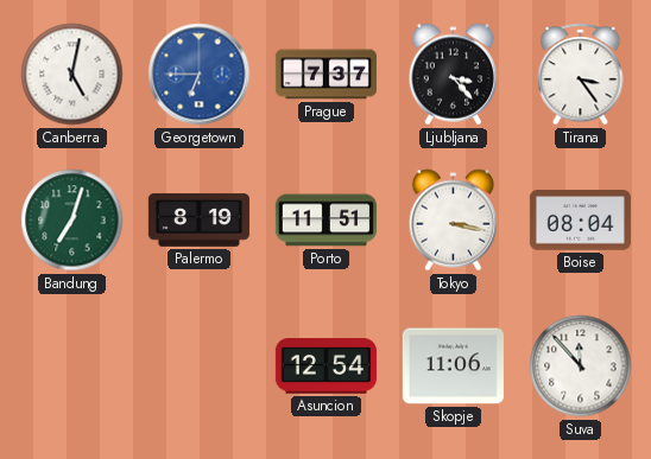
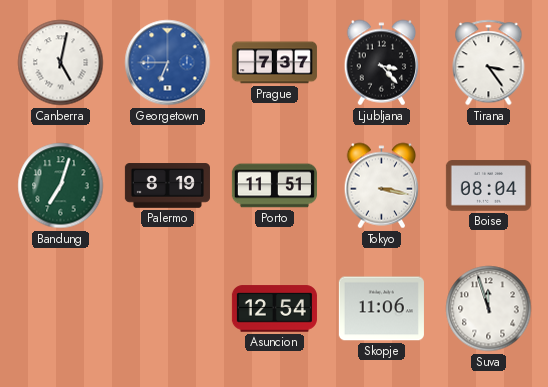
Suva: 11:53 -> 11:57
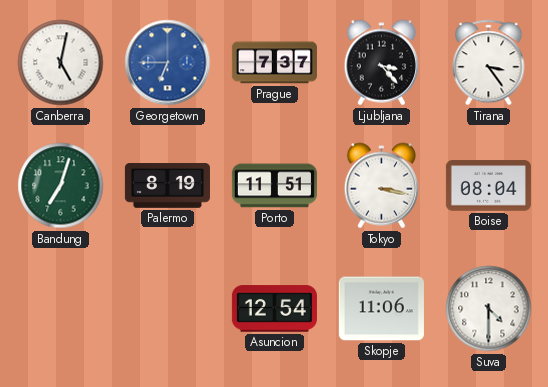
Suva: 11:57 -> 4:30
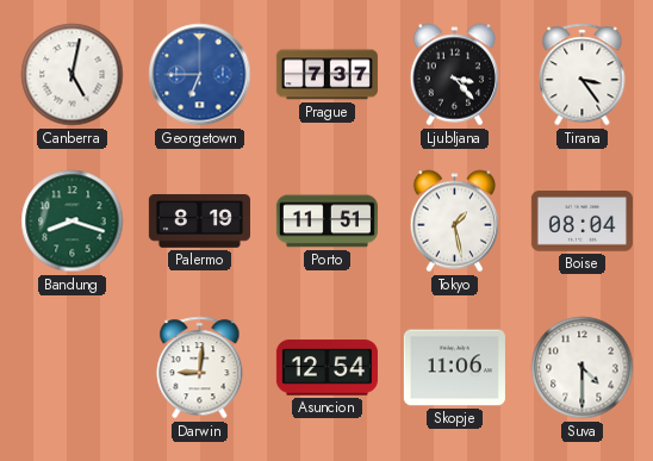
Bandung: 7:03 -> 8:18
Tokyo: 3:17 -> 1:28
Darwin: none -> 9:01
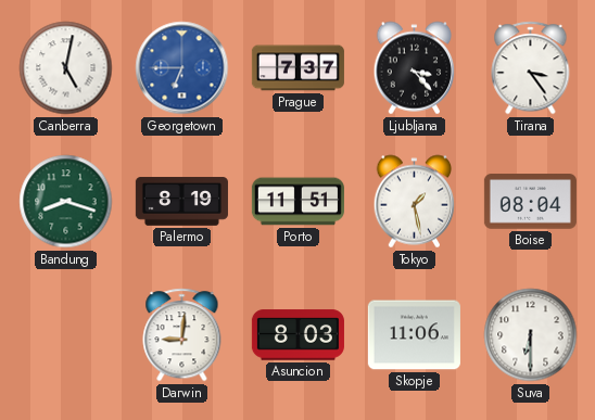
Asuncion: 12:54 -> 8:03
Suva: 4:30 -> 6:30
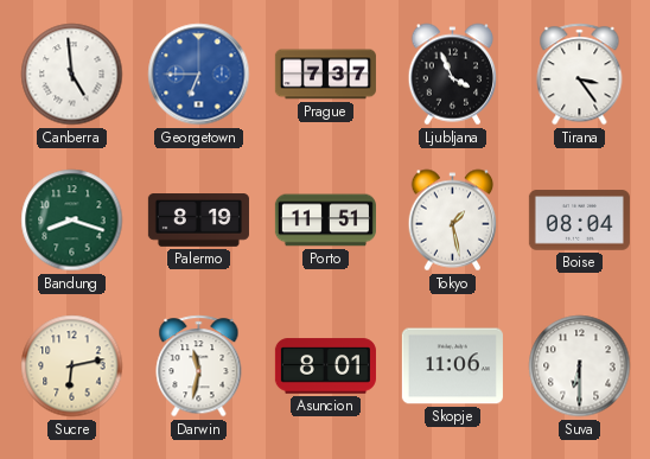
Canberra: 5:02 -> 4:59
Ljubljana: 3:23 -> 3:56
Sucre: none -> 6:13
Darwin: 9:01 -> 11:32
Asuncion: 8:03 -> 8:01
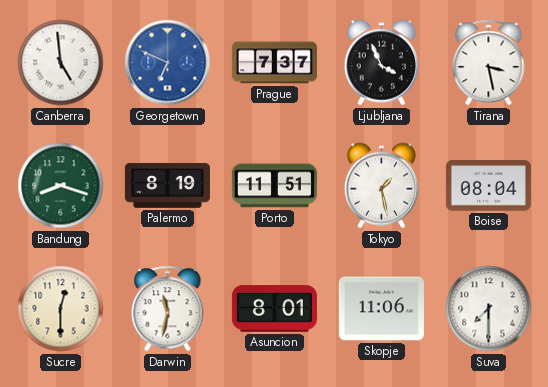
Georgetown: 6:45 -> 6:49
Tirana: 3:24 -> 3:28
Sucre: 6:13 -> 12:30
Suva: 6:30 -> 7:30
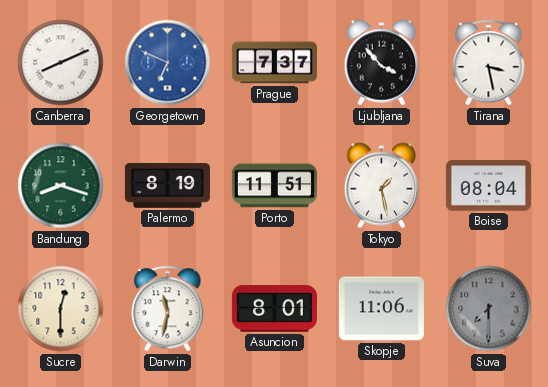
Canberra: 4:59 -> 8:11
Ljubljana: 3:56 -> 3:53
Suva dial: white -> grey
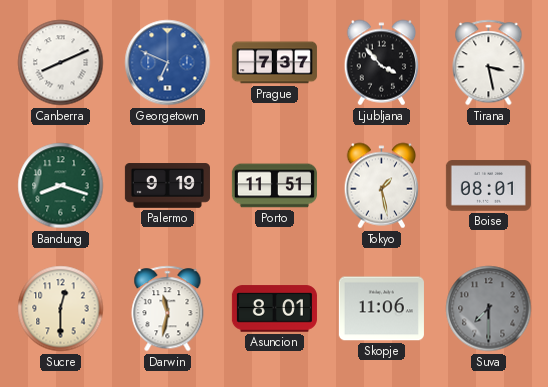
Palermo: 8:19 -> 9:19
Boise: 08:04 -> 08:01
